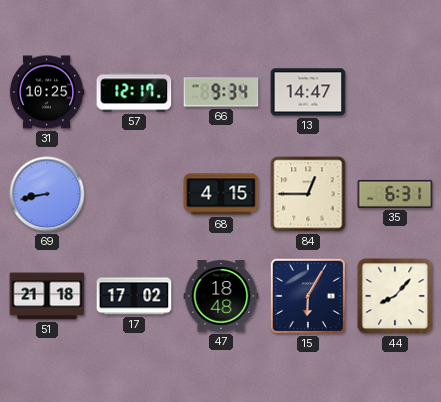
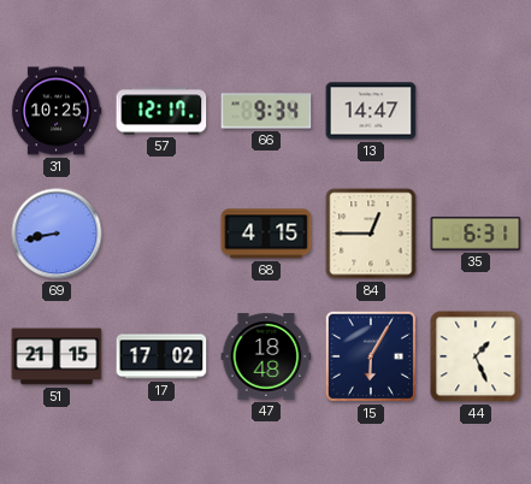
51: 21:18 -> 21:15
44: 8:07 -> 1:26
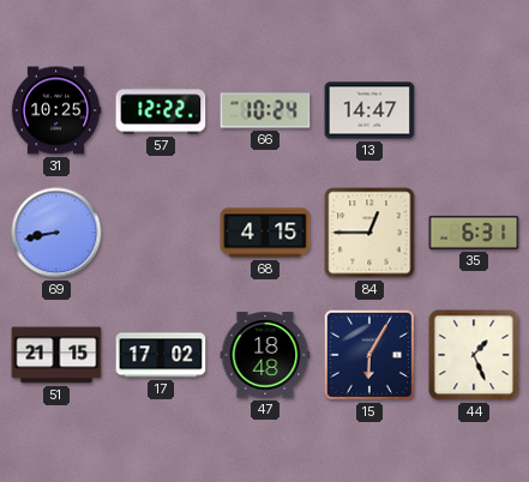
57: 12:17 -> 12:22
66: 9:34 -> 10:24
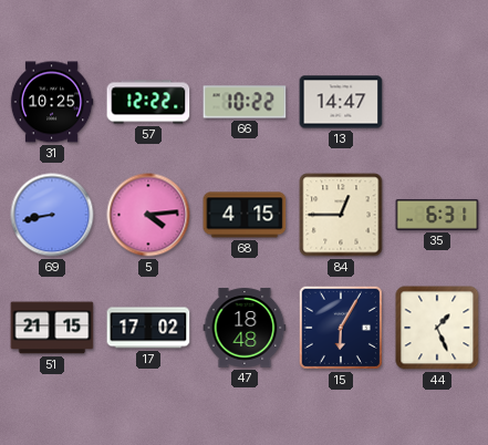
66: 10:24 -> 10:22
5: none -> 4:14
